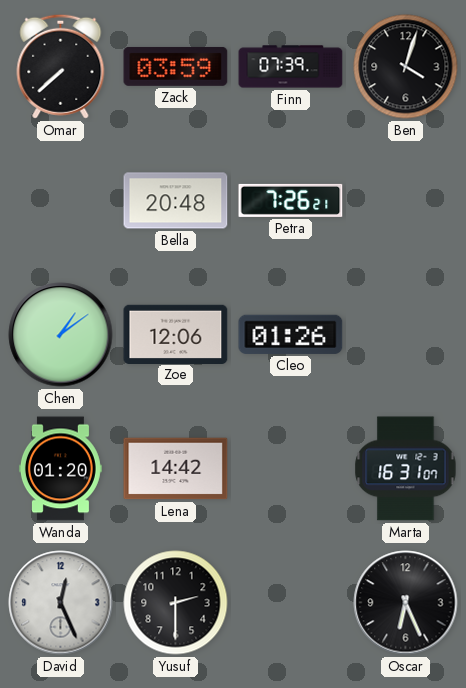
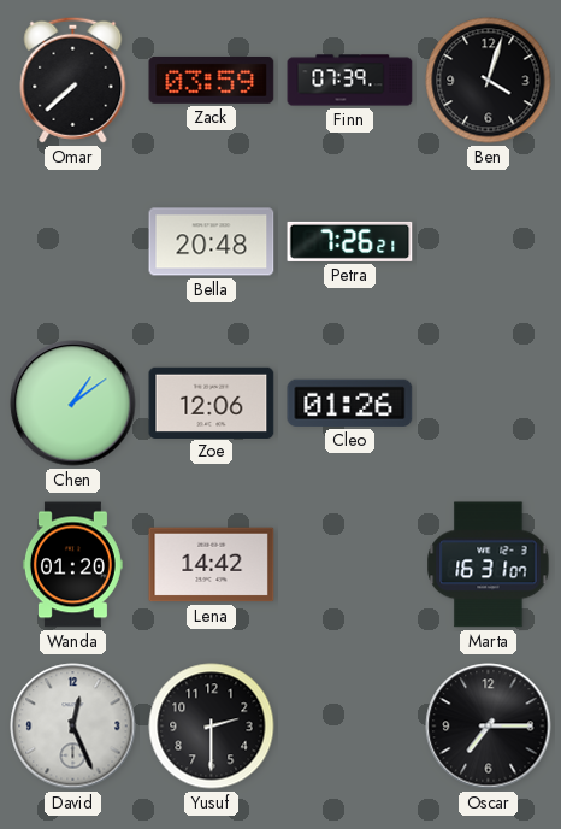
Oscar: 6:26 -> 7:15
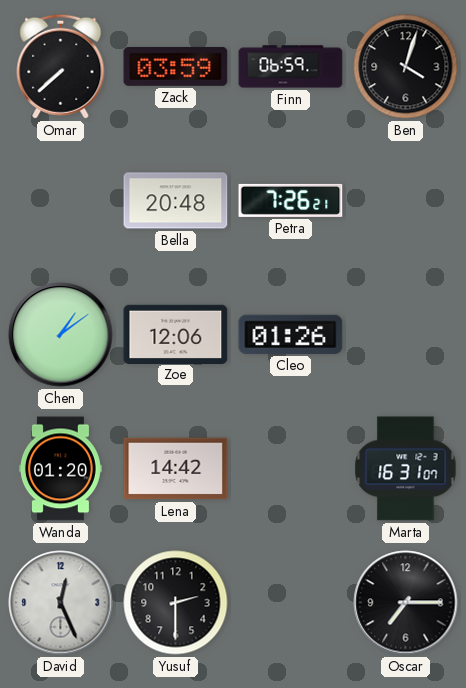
Finn: 07:39 -> 06:59
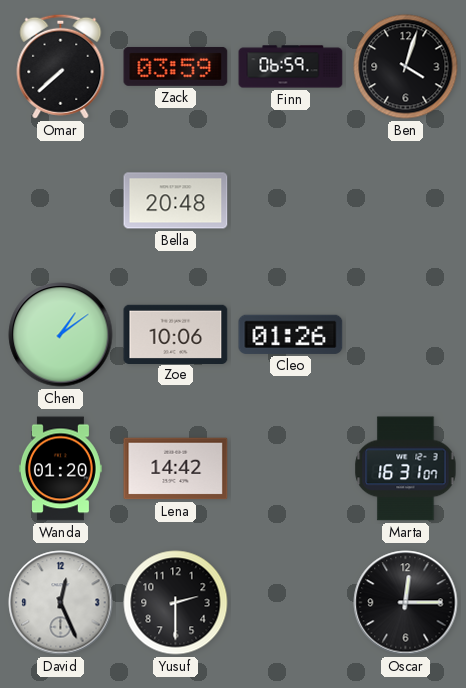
Petra: 7:26 -> none
Zoe: 12:06 -> 10:06
Oscar: 7:15 -> 12:15
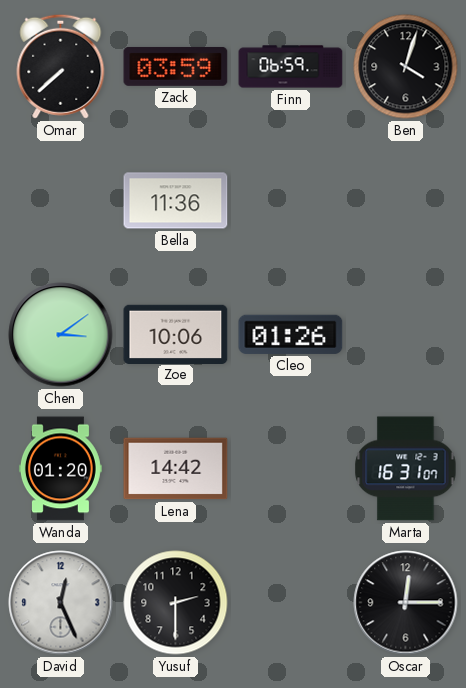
Bella: 20:48 -> 11:36
Chen: 1:09 -> 3:09
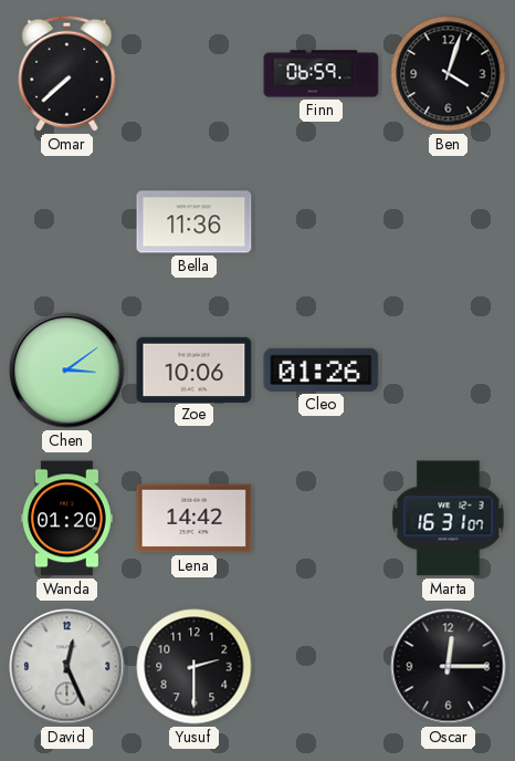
Zack: 03:59 -> none
